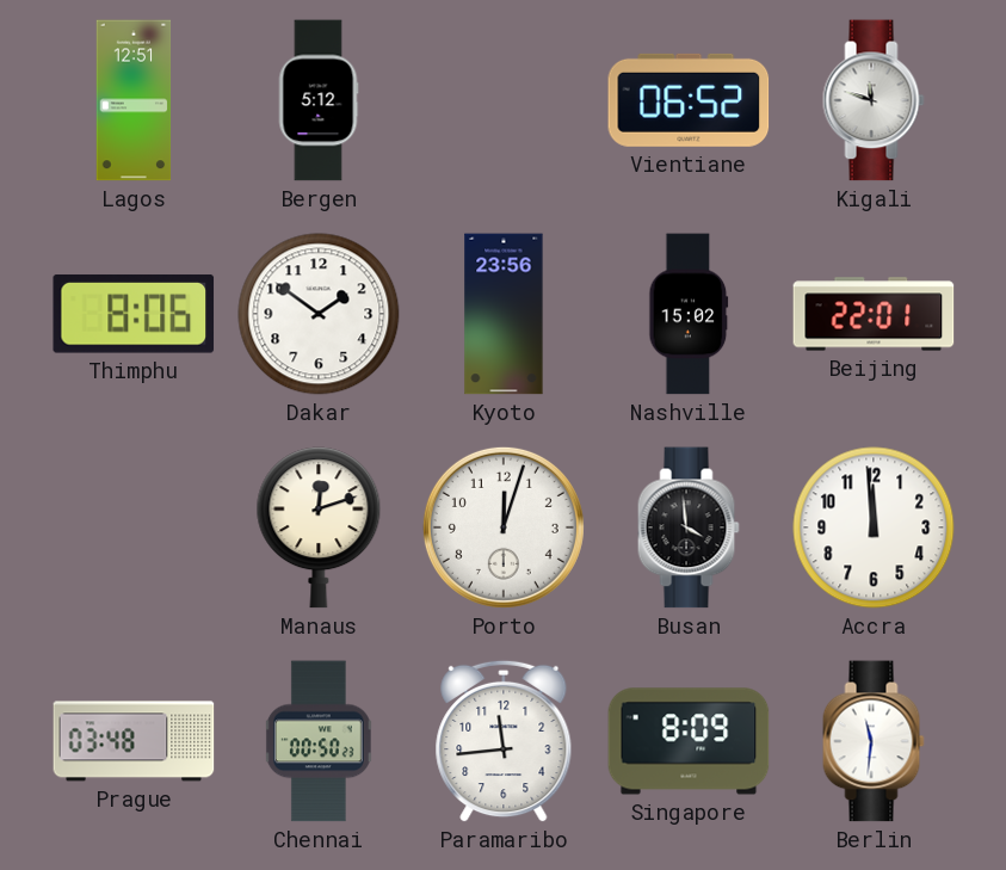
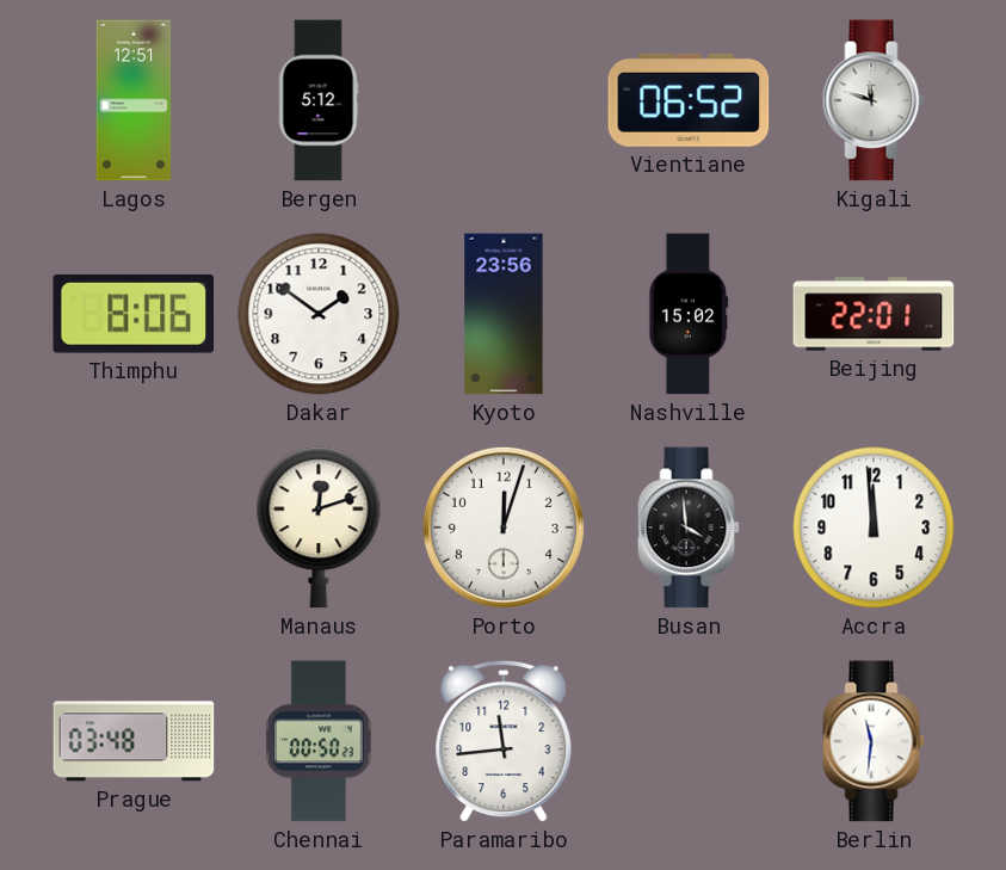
Singapore: 8:09 -> none
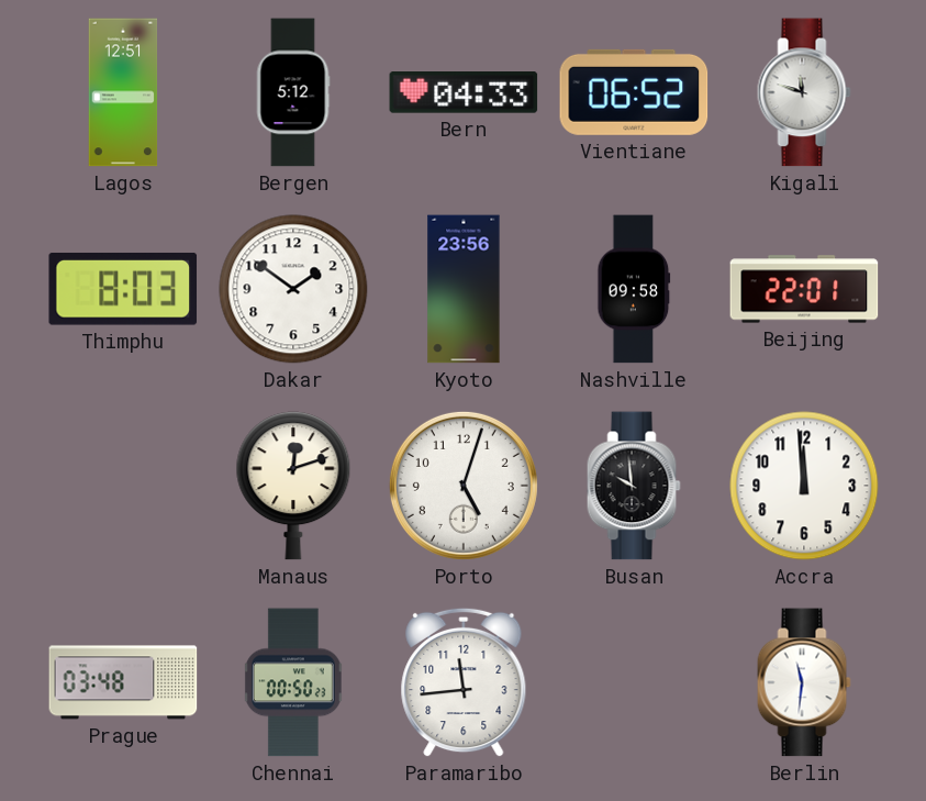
Bern: none -> 04:33
Thimphu: 8:06 -> 8:03
Nashville: 15:02 -> 09:58
Porto: 12:03 -> 5:03
Busan: 3:59 -> 9:59
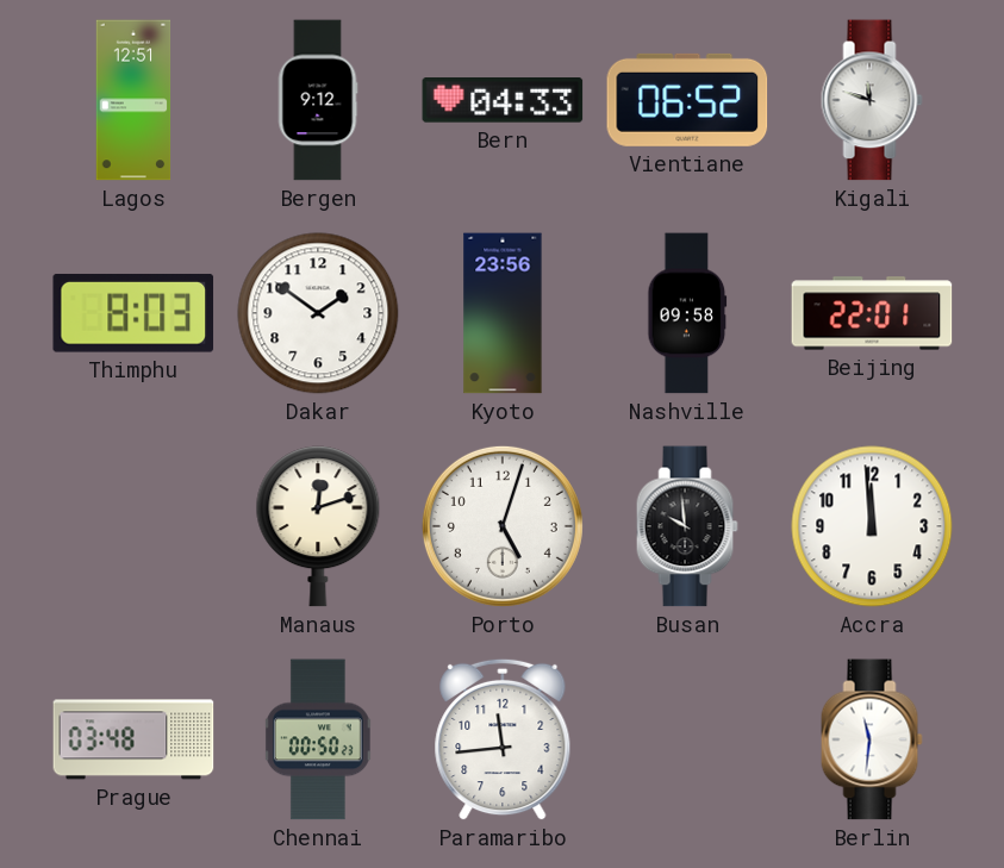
Bergen: 5:12 -> 9:12
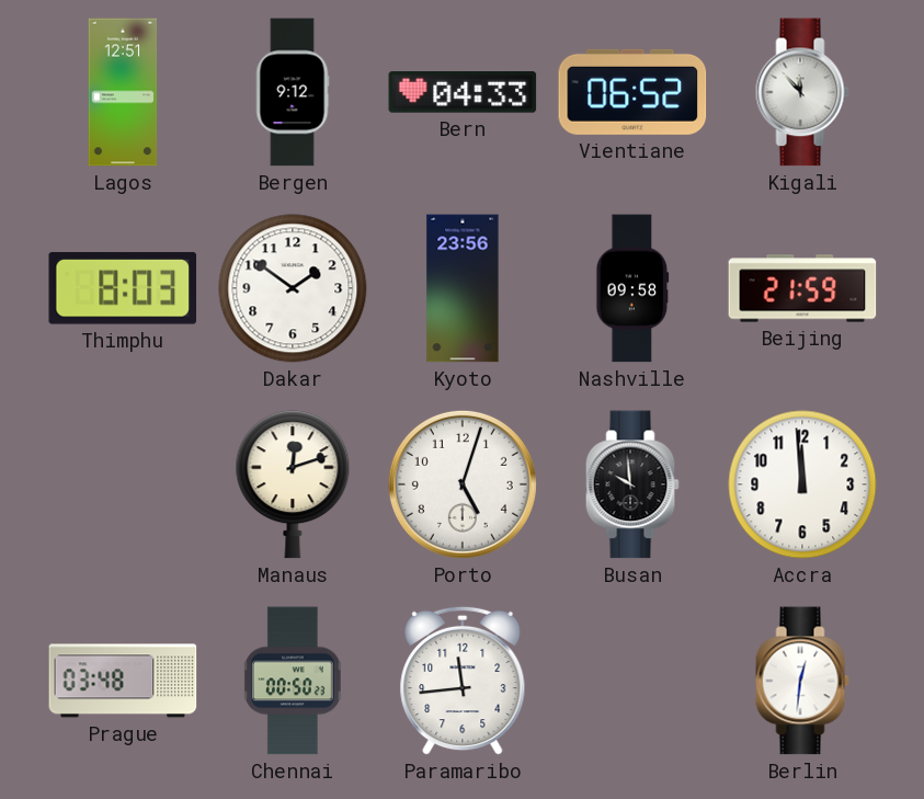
Kigali: 11:48 -> 11:53
Beijing: 22:01 -> 21:59
Berlin: 11:31 -> 12:31
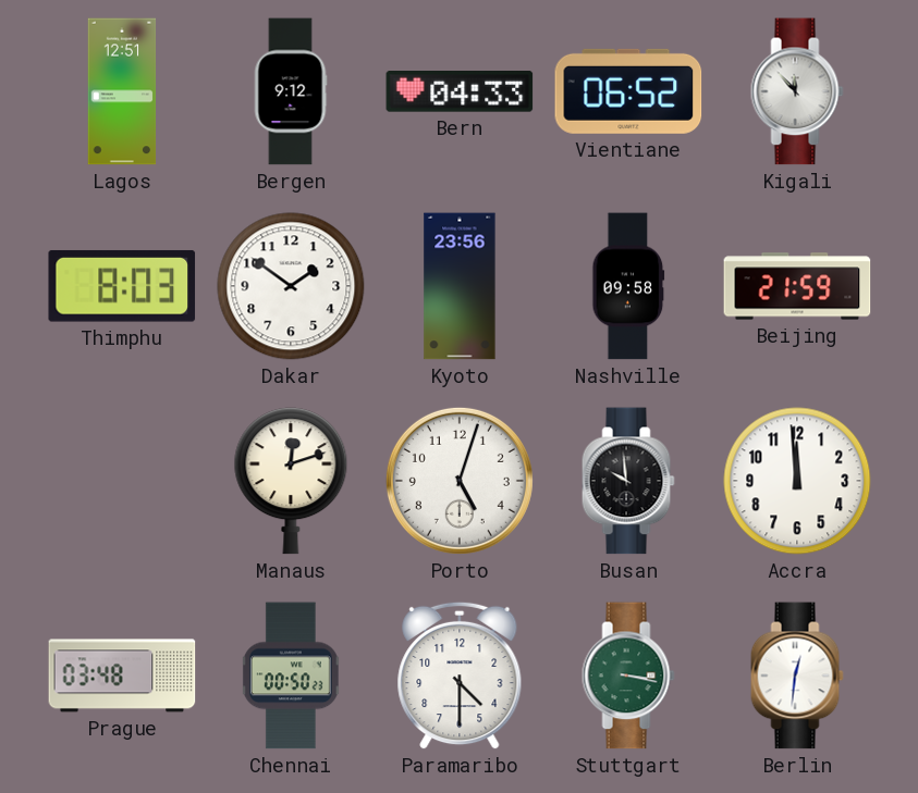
Paramaribo: 11:44 -> 4:30
Stuttgart: none -> 3:17
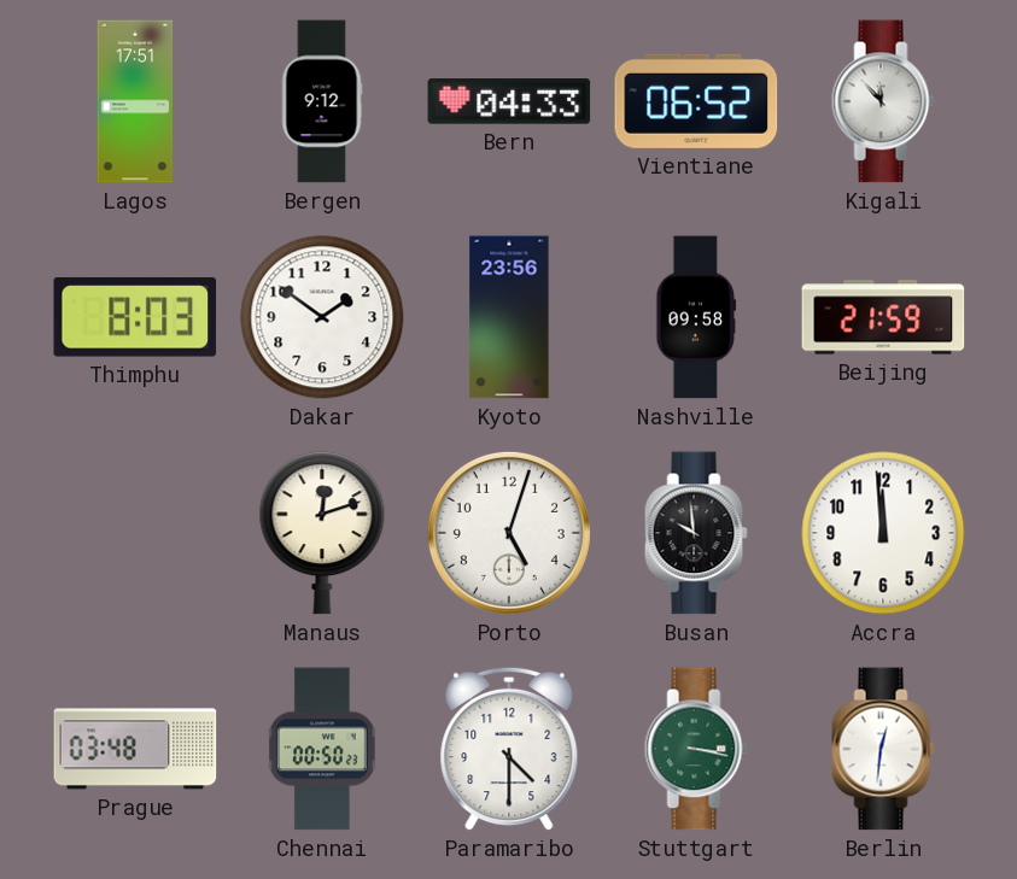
Lagos: 12:51 -> 17:51
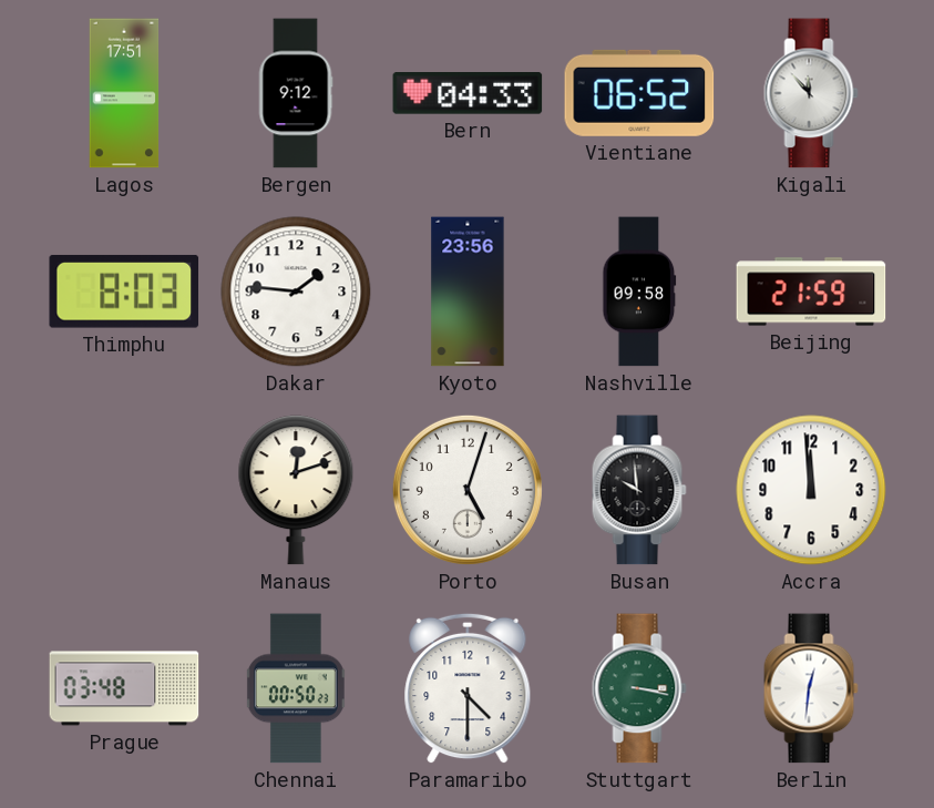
Dakar: 1:51 -> 1:46
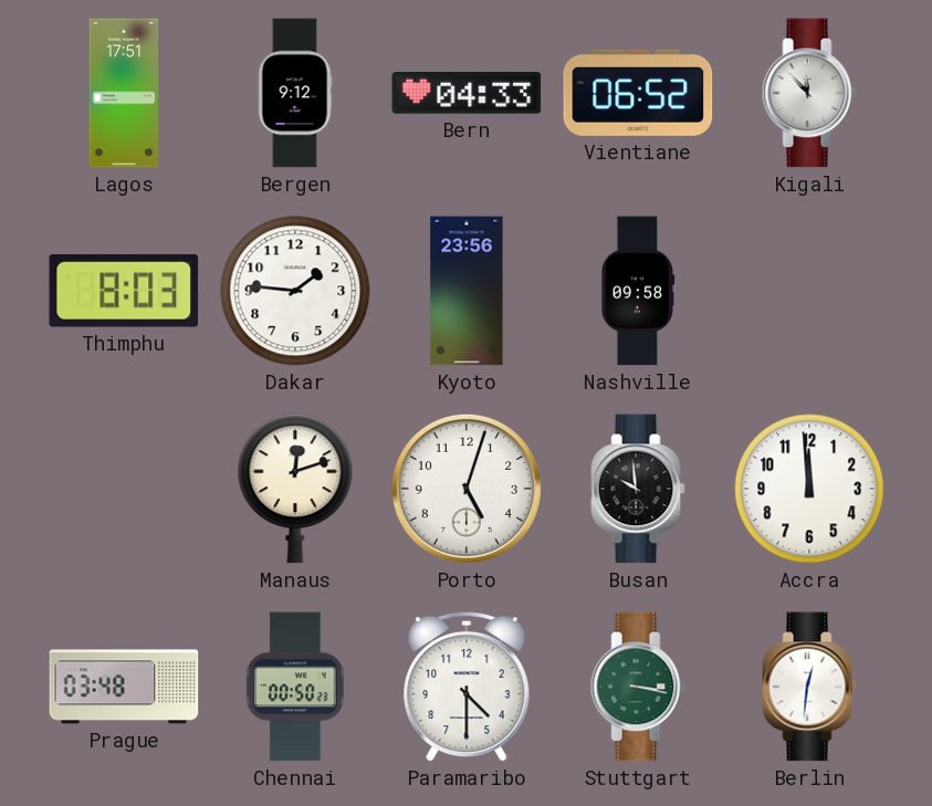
Beijing: 21:59 -> none
